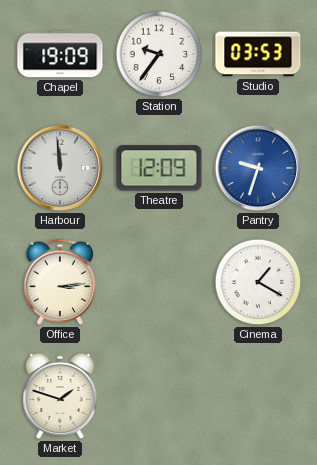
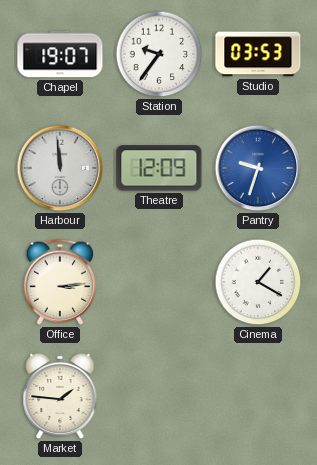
Chapel: 19:09 -> 19:07
Market: 1:48 -> 1:46
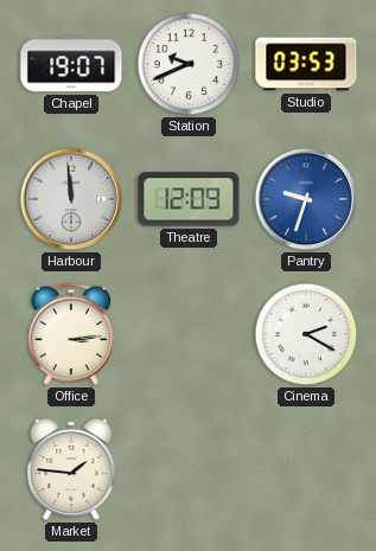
Station: 9:36 -> 9:41
Cinema: 1:20 -> 2:20
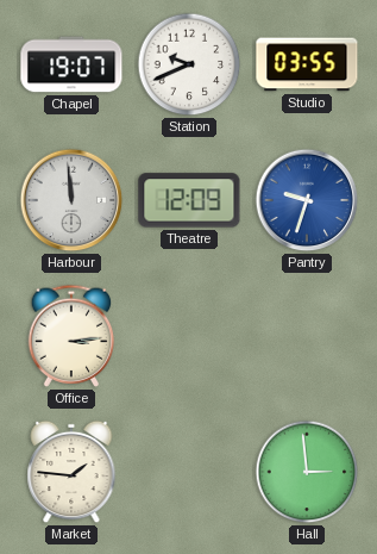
Studio: 03:53 -> 03:55
Cinema: 2:20 -> none
Hall: none -> 2:59
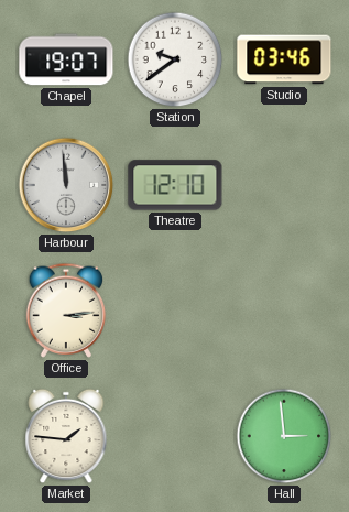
Station: 9:41 -> 9:39
Studio: 03:55 -> 03:46
Theatre: 12:09 -> 12:10
Pantry: 9:33 -> none
